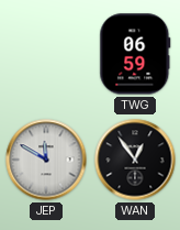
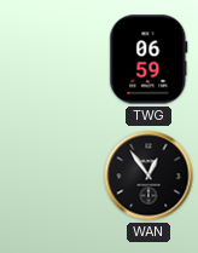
JEP: 11:50 -> none
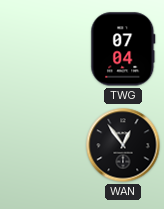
TWG: 06:59 -> 07:04
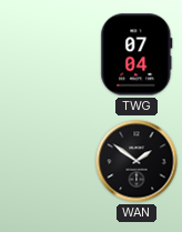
WAN: 12:54 -> 1:51
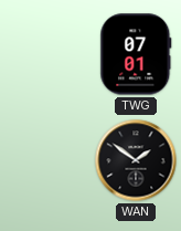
TWG: 07:04 -> 07:01
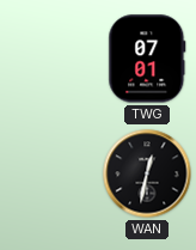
WAN: 1:51 -> 12:32
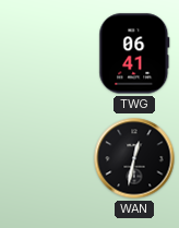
TWG: 07:01 -> 06:41
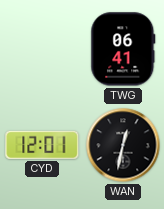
CYD: none -> 12:01
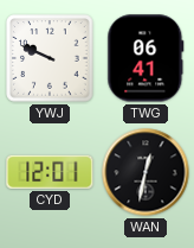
YWJ: none -> 9:49
